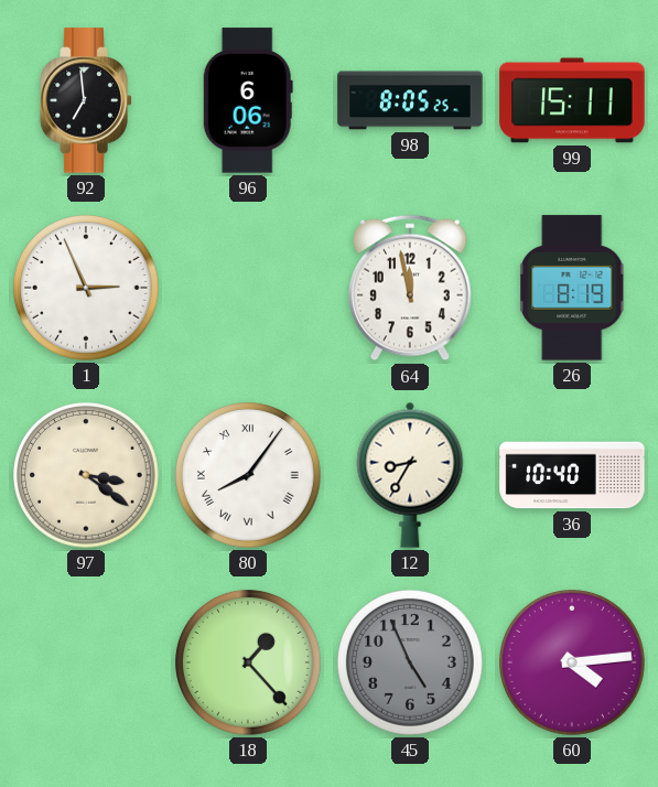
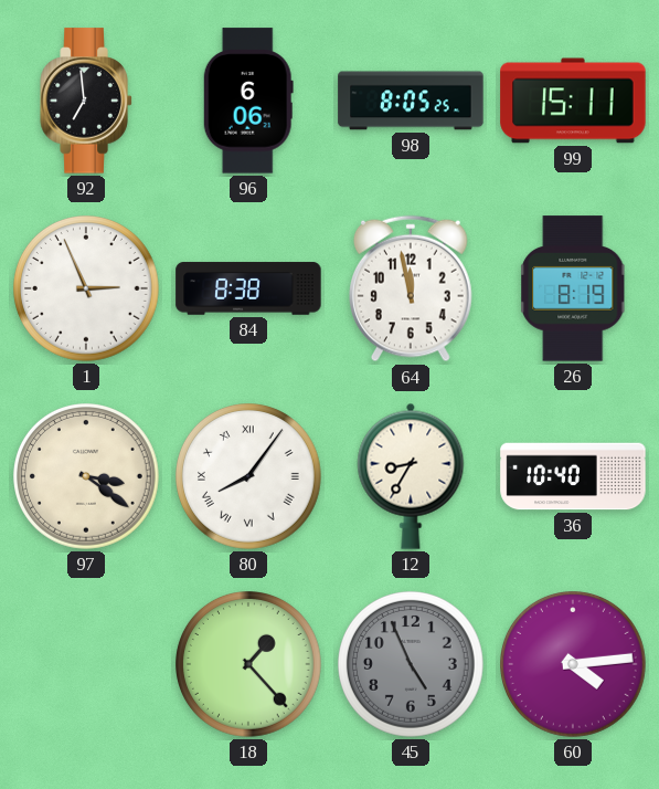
84: none -> 8:38
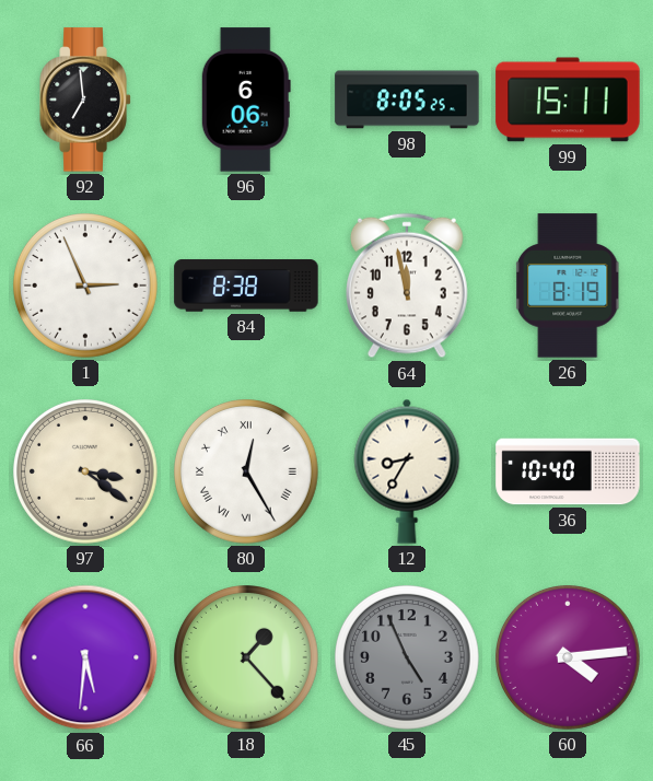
80: 8:06 -> 12:25
66: none -> 5:31
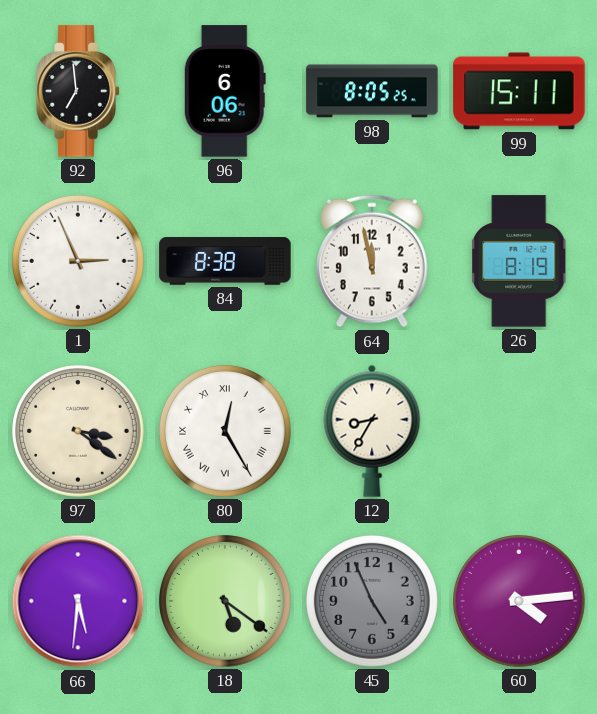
36: 10:40 -> none
18: 1:23 -> 5:21
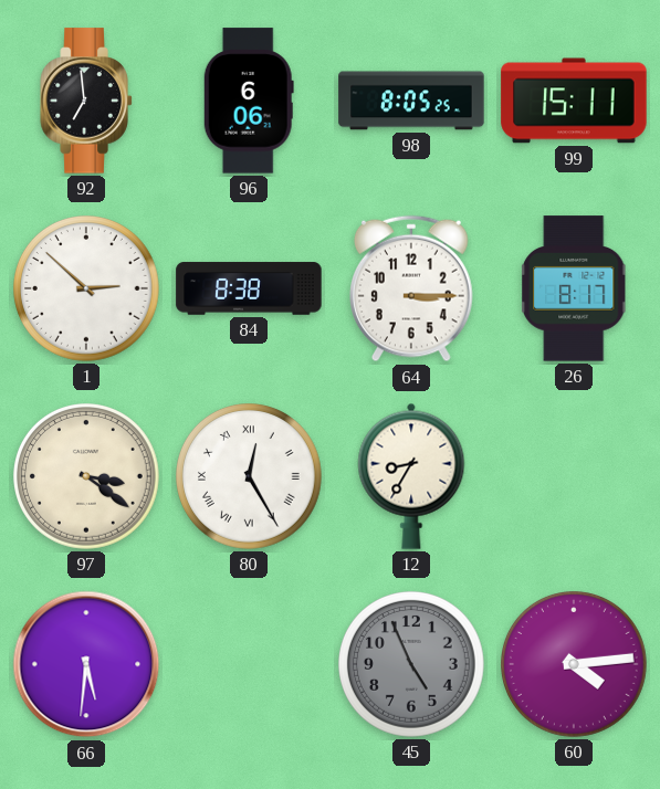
1: 2:56 -> 2:52
64: 11:58 -> 3:15
26: 8:19 -> 8:17
18: 5:21 -> none
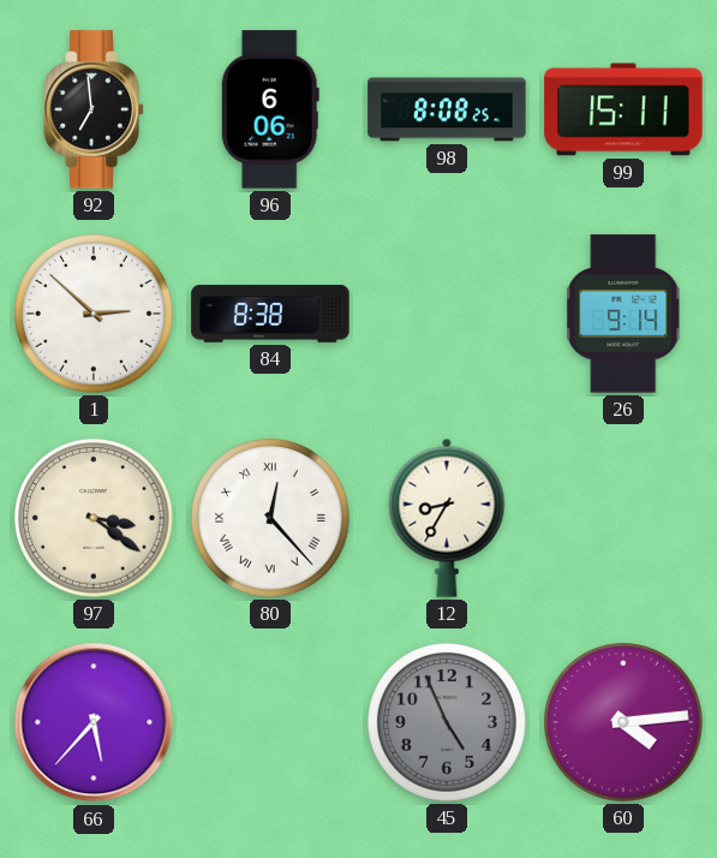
98: 8:05 -> 8:08
64: 3:15 -> none
26: 8:17 -> 9:14
80: 12:25 -> 12:23
66: 5:31 -> 5:37
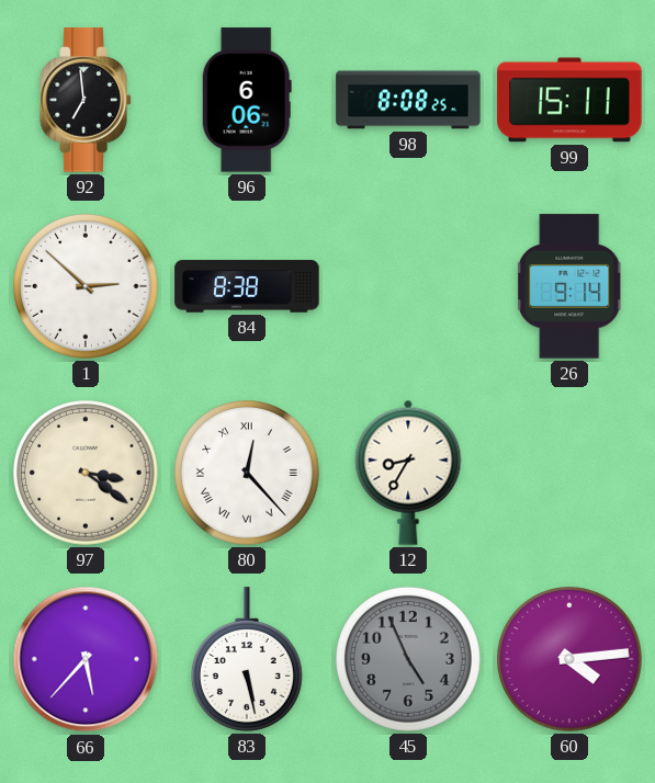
83: none -> 5:28
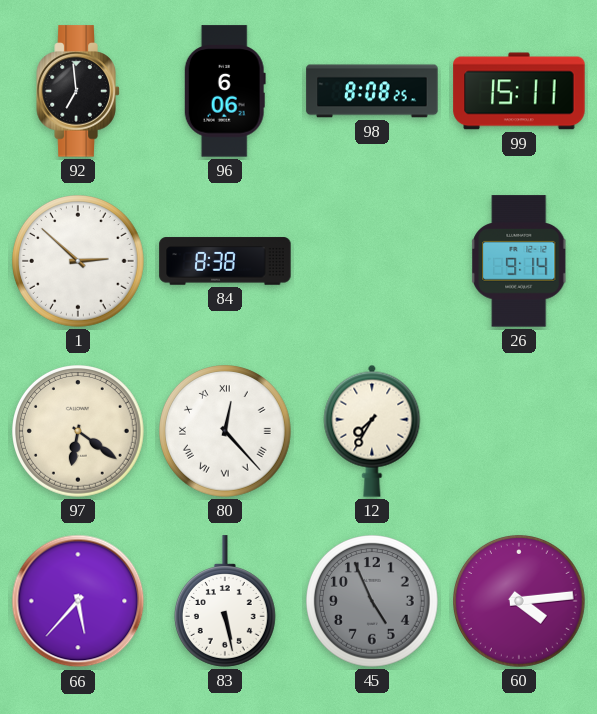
97: 3:21 -> 6:21
12: 8:35 -> 7:35
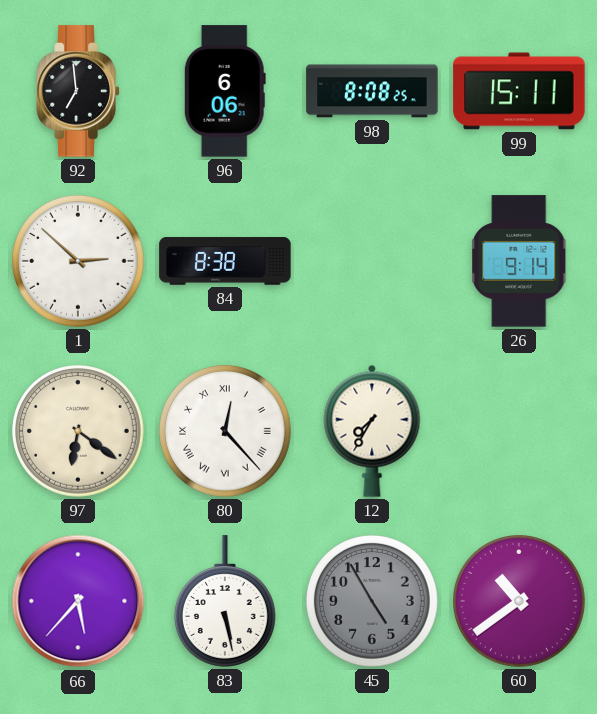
45: 4:56 -> 4:55
60: 4:14 -> 10:39
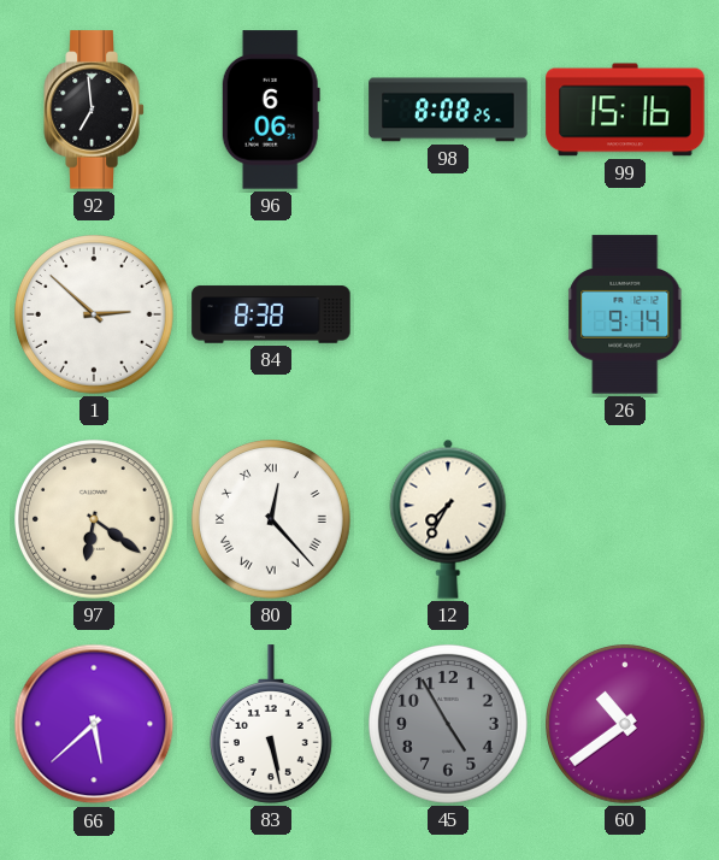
99: 15:11 -> 15:16
66: 5:37 -> 5:38
